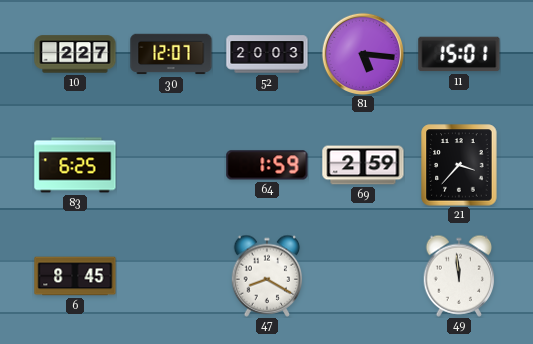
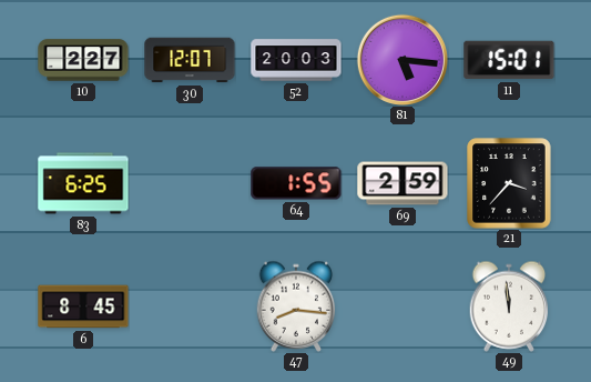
64: 1:59 -> 1:55
47: 8:20 -> 8:16
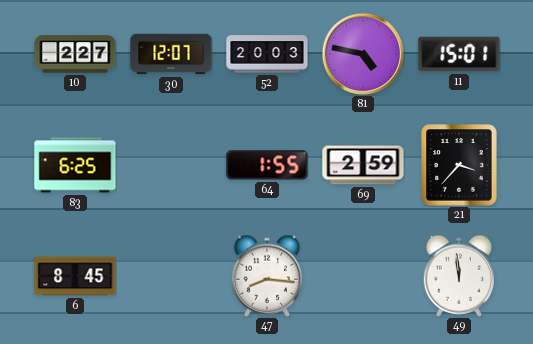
81: 5:16 -> 4:47
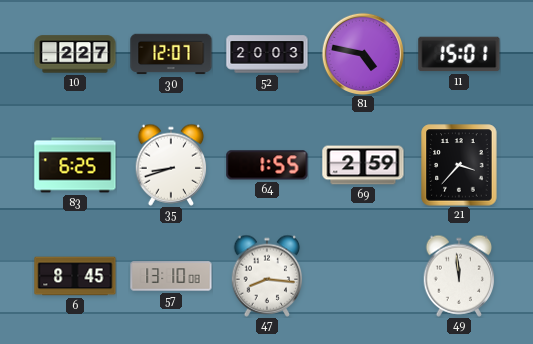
35: none -> 8:42
57: none -> 13:10
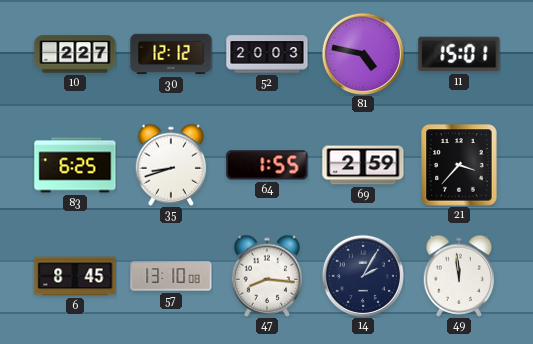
30: 12:07 -> 12:12
14: none -> 2:05
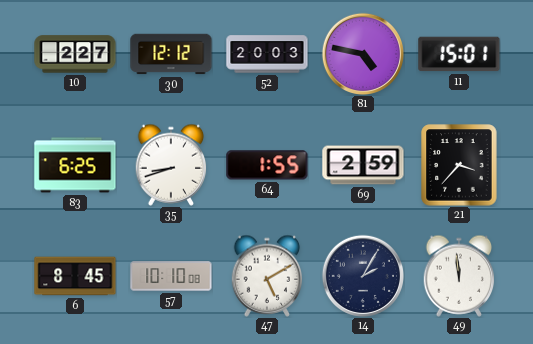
57: 13:10 -> 10:10
47: 8:16 -> 5:10
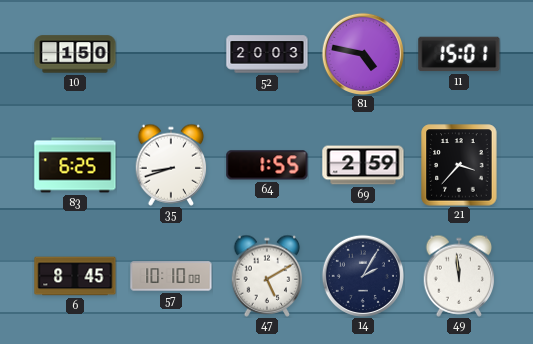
10: 2:27 -> 1:50
30: 12:12 -> none
